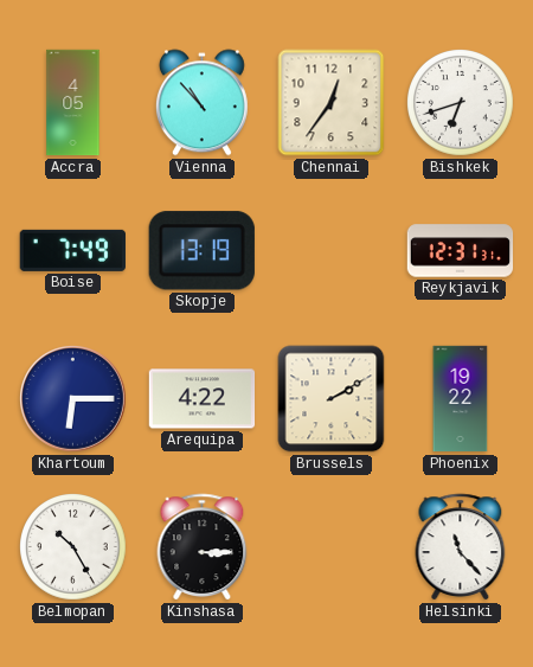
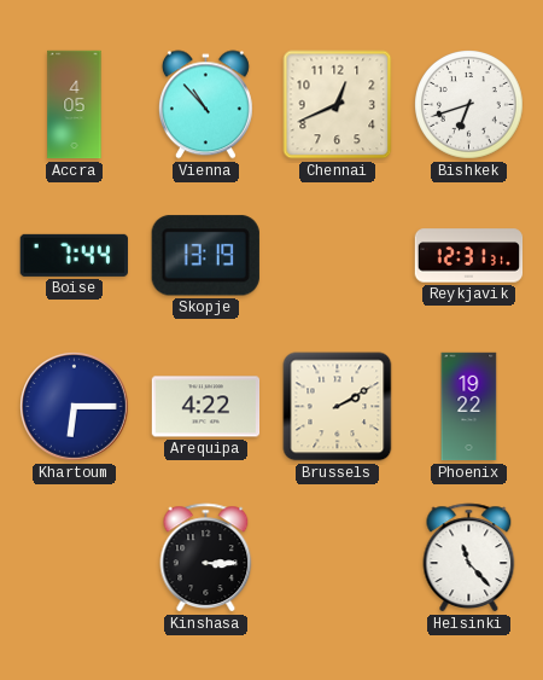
Chennai: 12:36 -> 12:41
Boise: 7:49 -> 7:44
Belmopan: 10:25 -> none
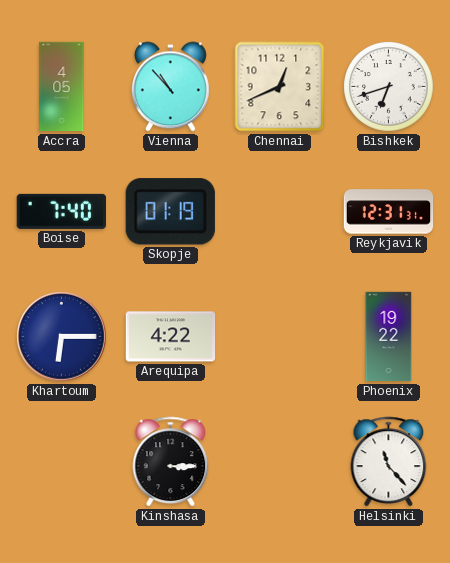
Boise: 7:44 -> 7:40
Skopje: 13:19 -> 01:19
Brussels: 2:10 -> none
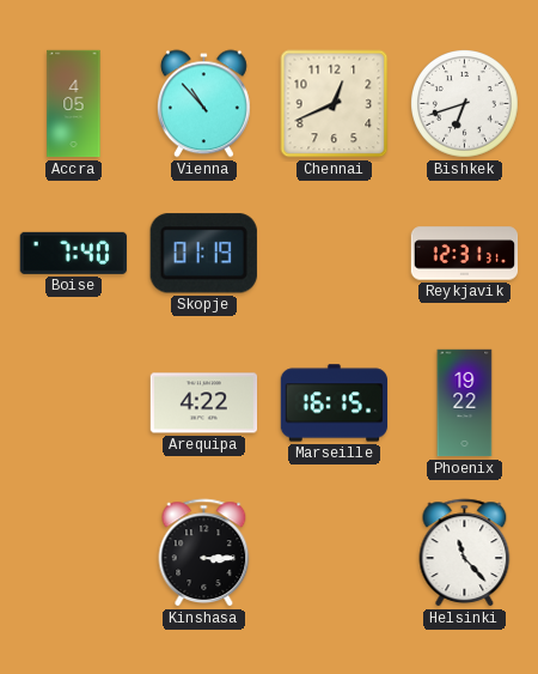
Khartoum: 6:15 -> none
Marseille: none -> 16:15
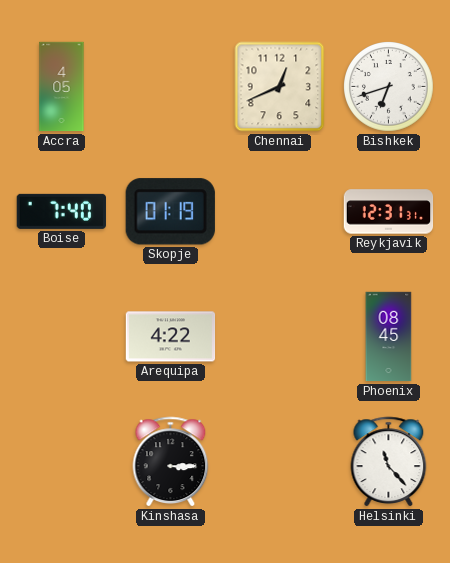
Vienna: 10:53 -> none
Marseille: 16:15 -> none
Phoenix: 19:22 -> 08:45
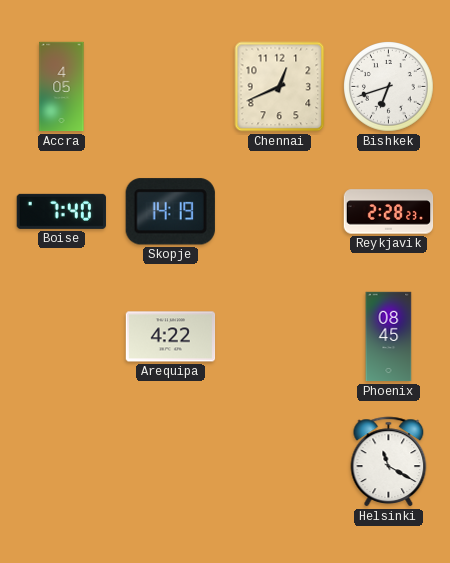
Skopje: 01:19 -> 14:19
Reykjavik: 12:31 -> 2:28
Kinshasa: 3:15 -> none
Helsinki: 11:23 -> 11:20
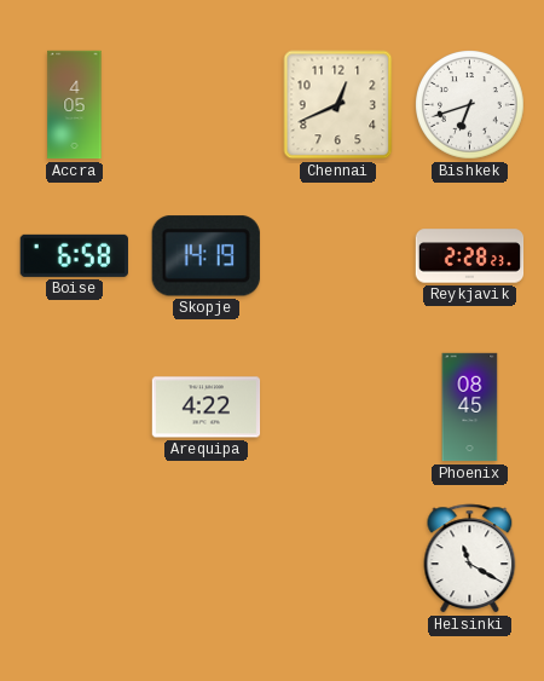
Boise: 7:40 -> 6:58
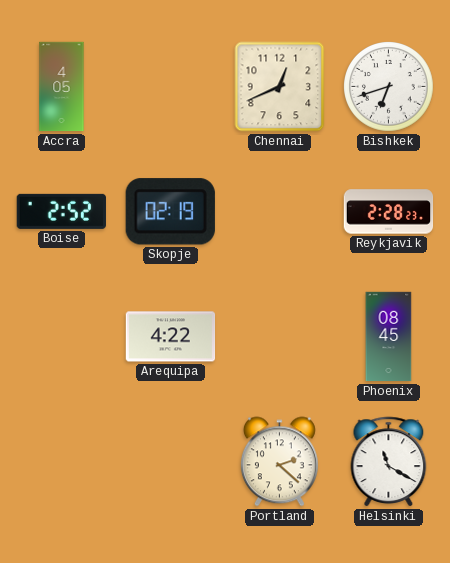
Boise: 6:58 -> 2:52
Skopje: 14:19 -> 02:19
Portland: none -> 2:22
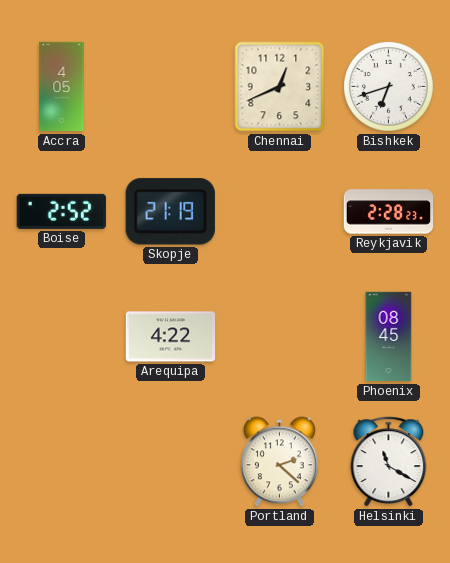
Skopje: 02:19 -> 21:19
